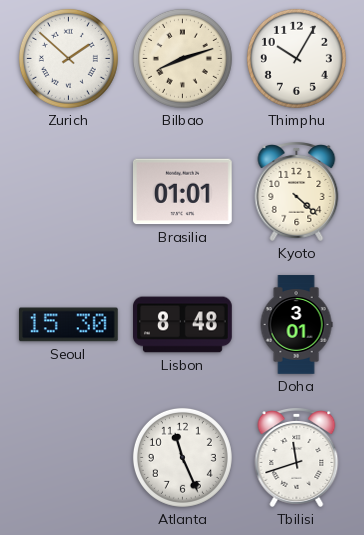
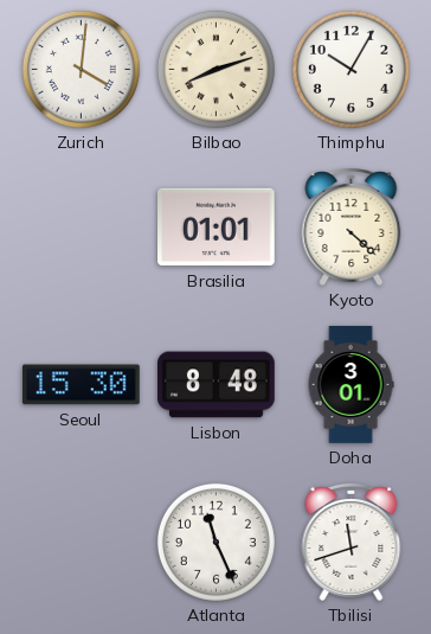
Zurich: 1:52 -> 4:01
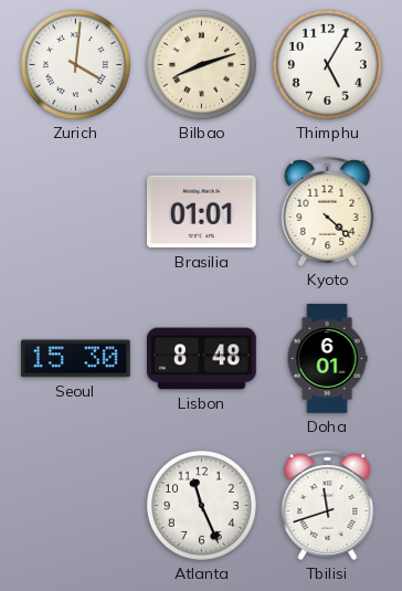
Thimphu: 10:05 -> 5:05
Doha: 3:01 -> 6:01
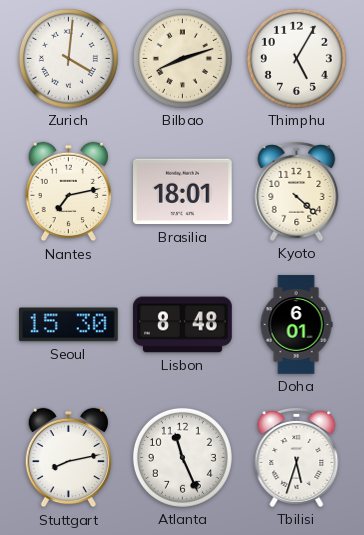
Nantes: none -> 7:13
Brasilia: 01:01 -> 18:01
Stuttgart: none -> 8:13
Tbilisi: 11:42 -> 5:33
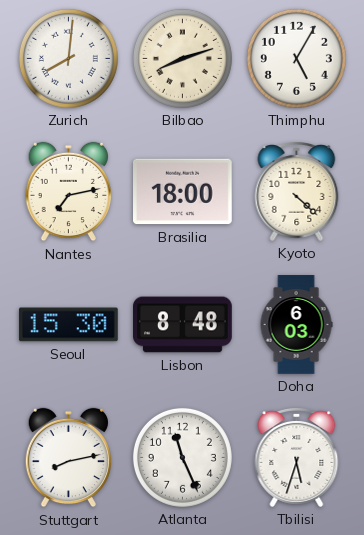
Zurich: 4:01 -> 8:01
Brasilia: 18:01 -> 18:00
Doha: 6:01 -> 6:03
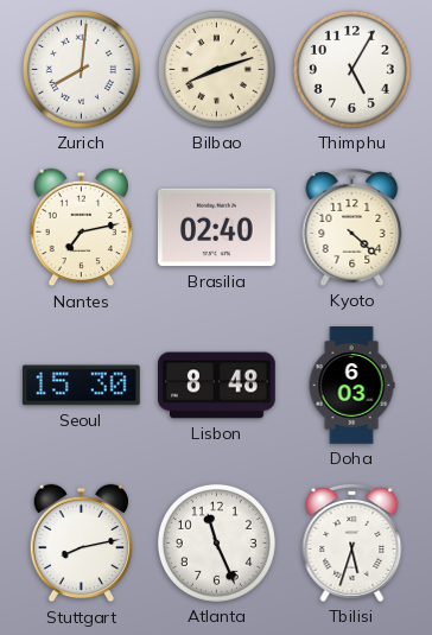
Brasilia: 18:00 -> 02:40
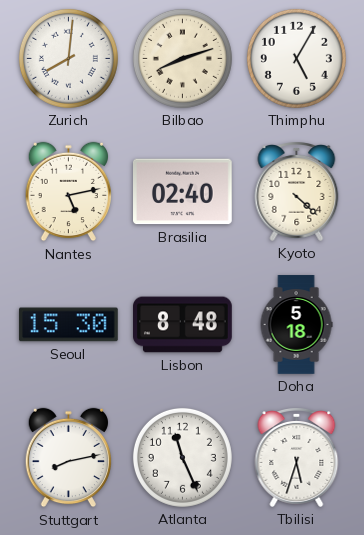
Nantes: 7:13 -> 5:13
Doha: 6:03 -> 5:18
